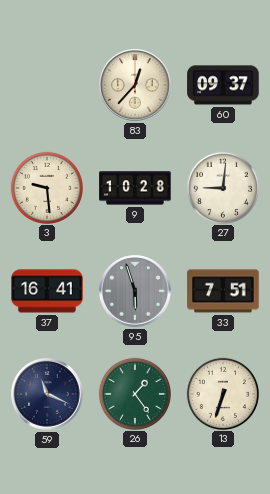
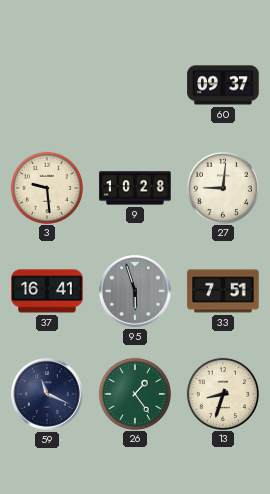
83: 12:37 -> none
13: 6:33 -> 8:33
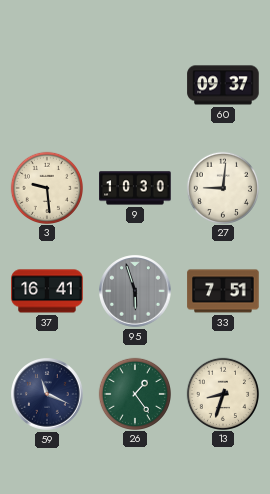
9: 10:28 -> 10:30
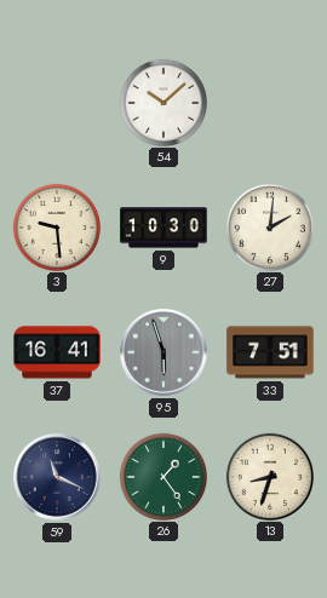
54: none -> 10:08
60: 09:37 -> none
27: 9:01 -> 2:01
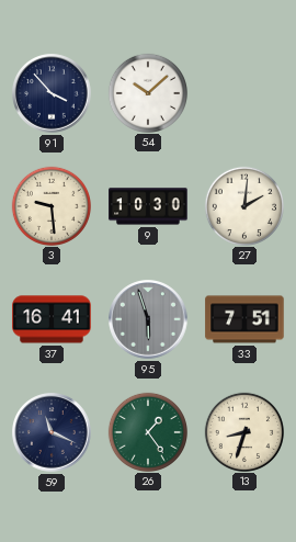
91: none -> 3:53
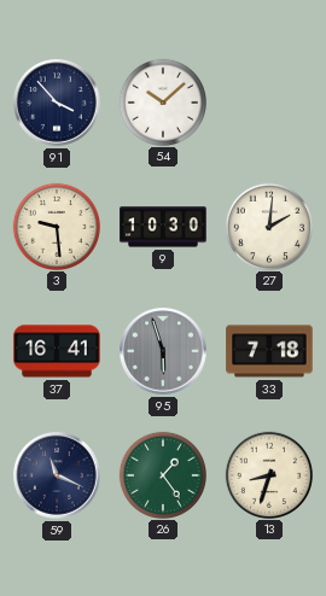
33: 7:51 -> 7:18
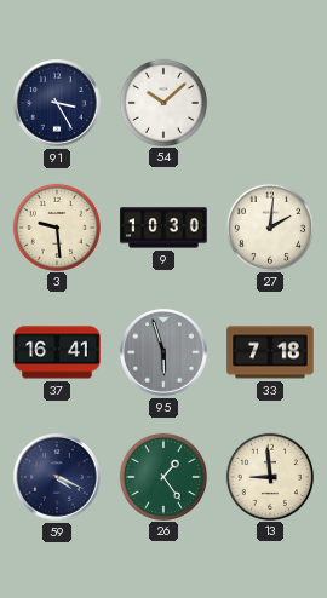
91: 3:53 -> 3:25
59: 11:19 -> 4:19
13: 8:33 -> 8:59
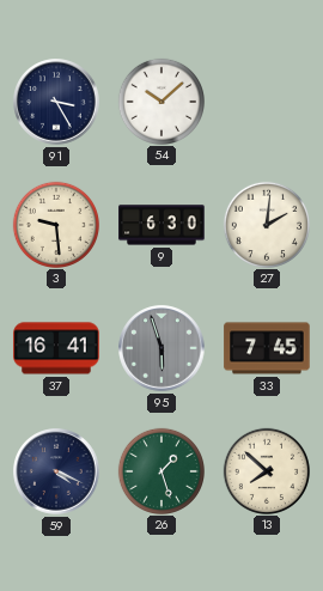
9: 10:30 -> 6:30
33: 7:18 -> 7:45
26: 1:24 -> 1:27
13: 8:59 -> 7:52
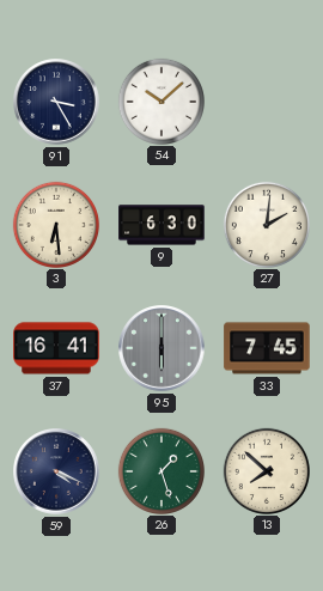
3: 9:29 -> 6:29
95: 5:57 -> 6:00
